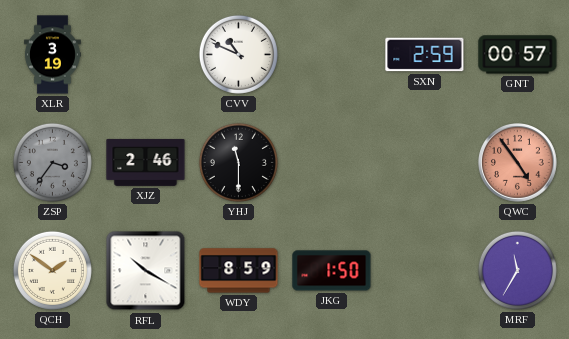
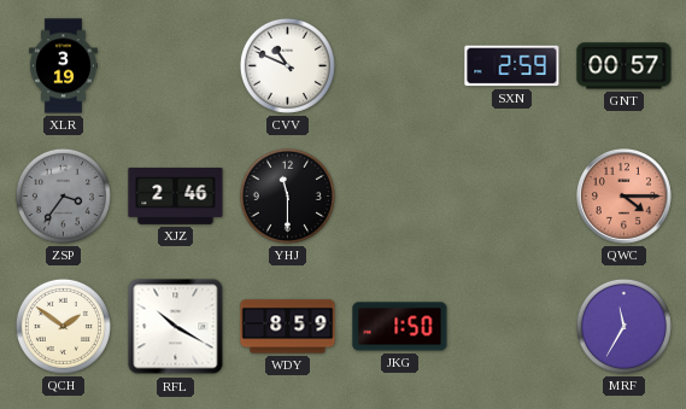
QWC: 4:54 -> 4:15
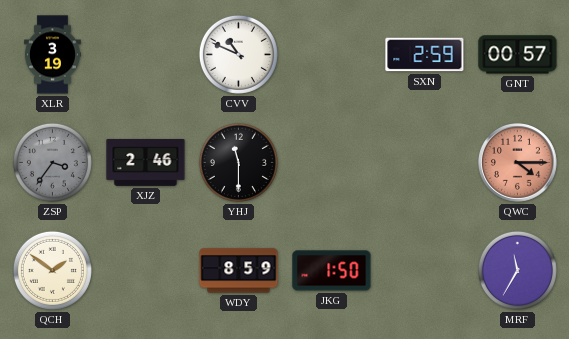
RFL: 10:20 -> none
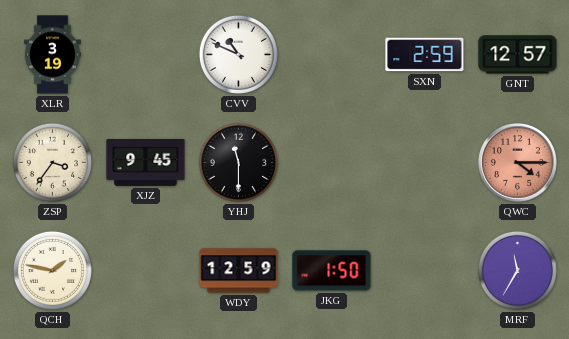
GNT: 00:57 -> 12:57
ZSP dial: grey -> cream
XJZ: 2:46 -> 9:45
QCH: 1:51 -> 1:47
WDY: 8:59 -> 12:59
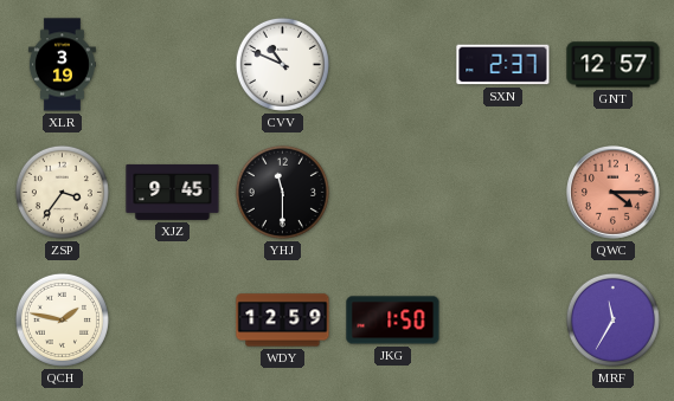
SXN: 2:59 -> 2:37
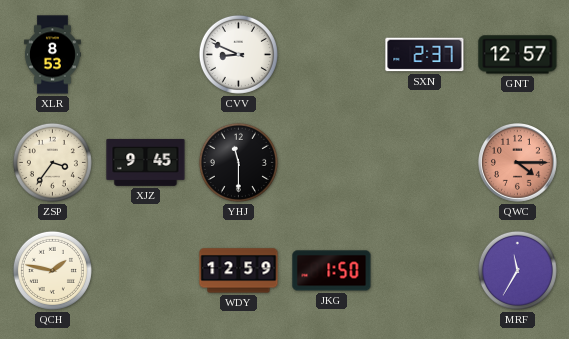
XLR: 3:19 -> 8:53
CVV: 10:49 -> 8:49
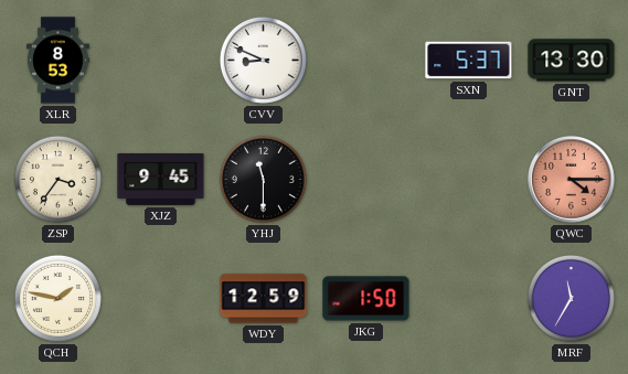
SXN: 2:37 -> 5:37
GNT: 12:57 -> 13:30
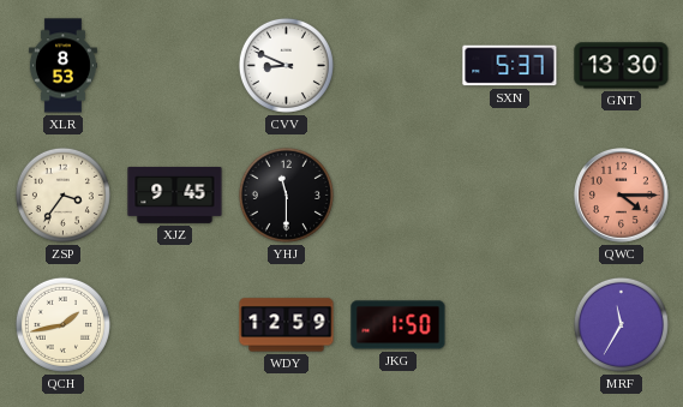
QCH: 1:47 -> 1:43
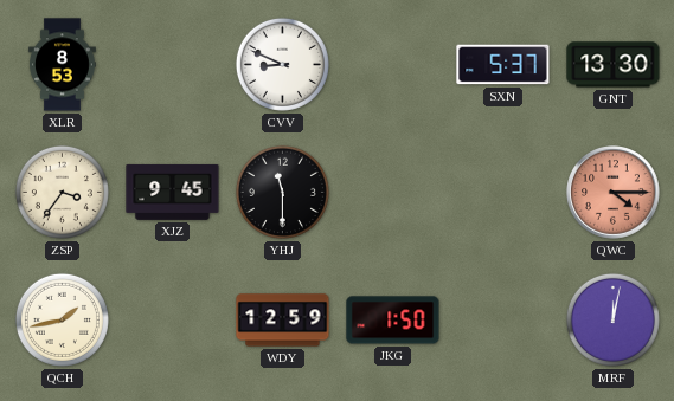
MRF: 11:35 -> 12:02
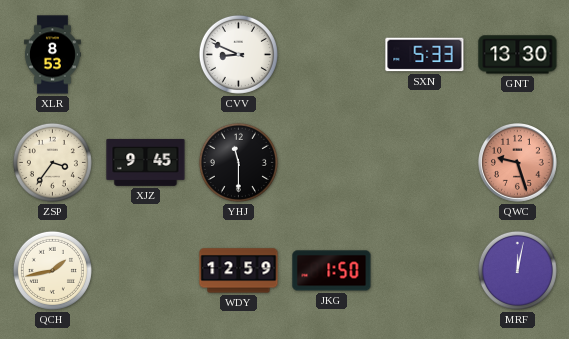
SXN: 5:37 -> 5:33
QWC: 4:15 -> 9:27
